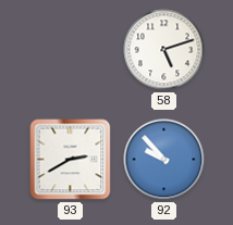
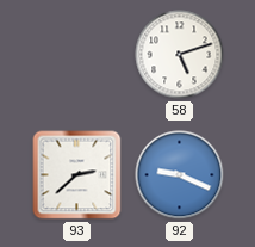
93: 2:40 -> 2:38
92: 9:53 -> 9:19
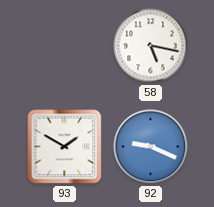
58: 5:12 -> 5:17
93: 2:38 -> 1:50
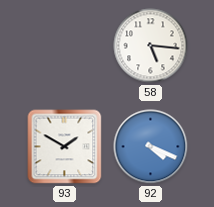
58: 5:17 -> 5:16
92: 9:19 -> 4:19
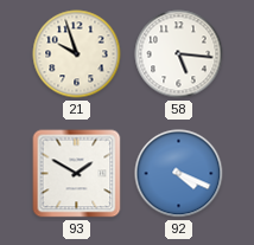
21: none -> 9:57
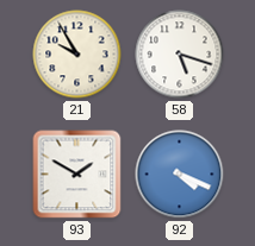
21: 9:57 -> 9:55
58: 5:16 -> 5:18
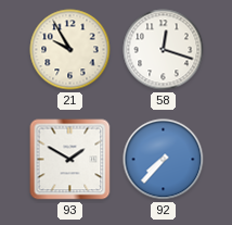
58: 5:18 -> 12:18
92: 4:19 -> 7:37
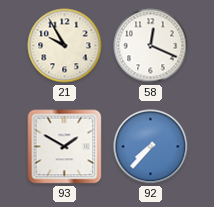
58: 12:18 -> 12:19
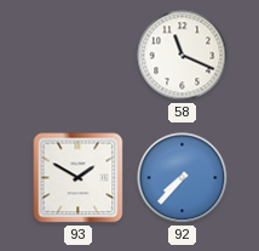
21: 9:55 -> none
58: 12:19 -> 11:19
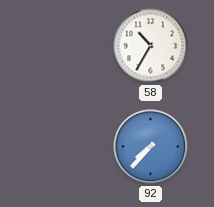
58: 11:19 -> 10:35
93: 1:50 -> none
